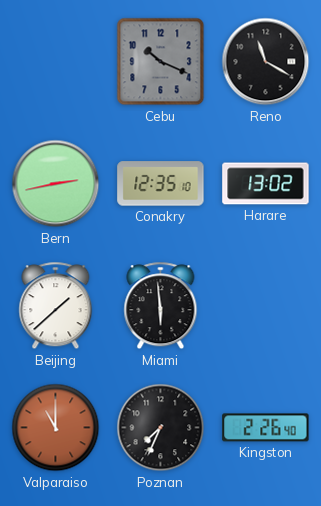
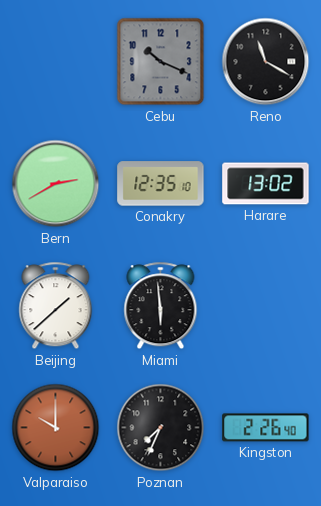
Bern: 2:43 -> 2:40
Valparaiso: 11:00 -> 10:00
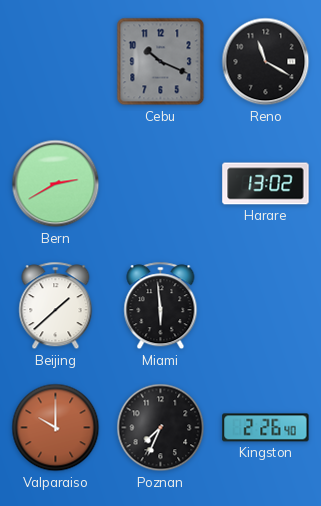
Conakry: 12:35 -> none
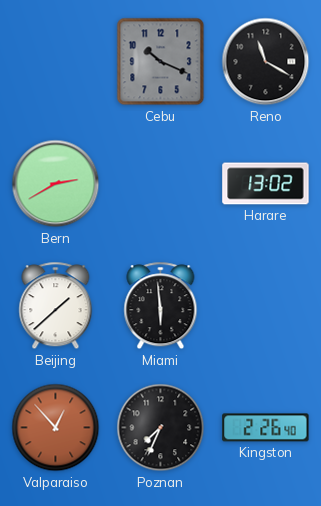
Valparaiso: 10:00 -> 12:53
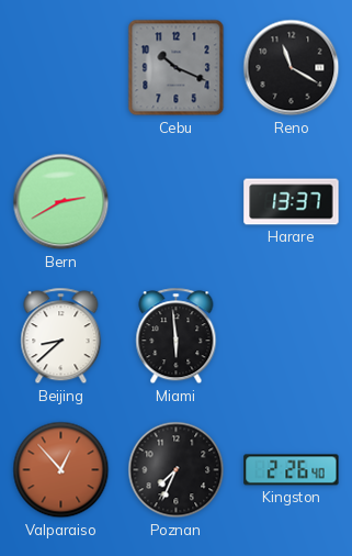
Harare: 13:02 -> 13:37
Beijing: 1:38 -> 8:38
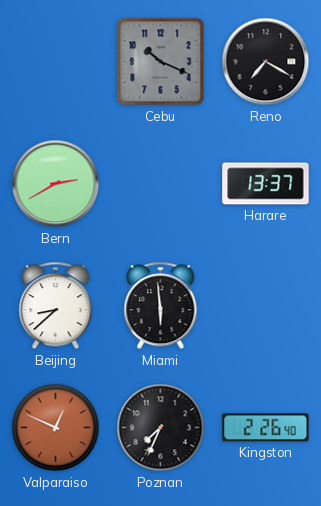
Reno: 11:20 -> 7:20
Valparaiso: 12:53 -> 12:49
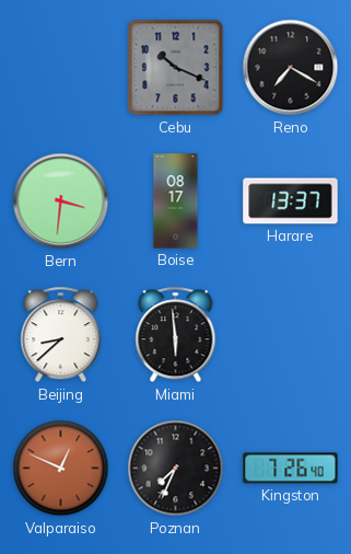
Bern: 2:40 -> 3:31
Boise: none -> 08:17
Kingston: 2:26 -> 7:26
